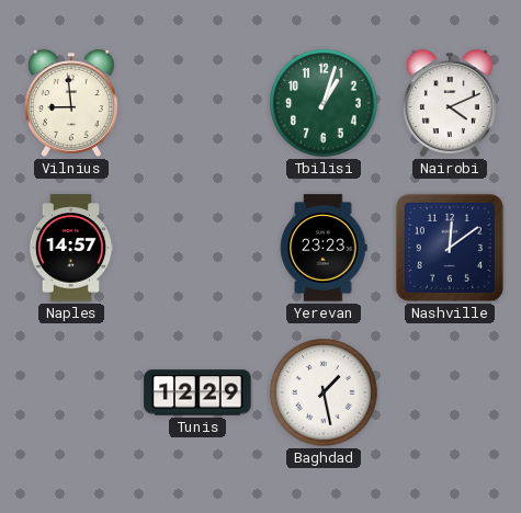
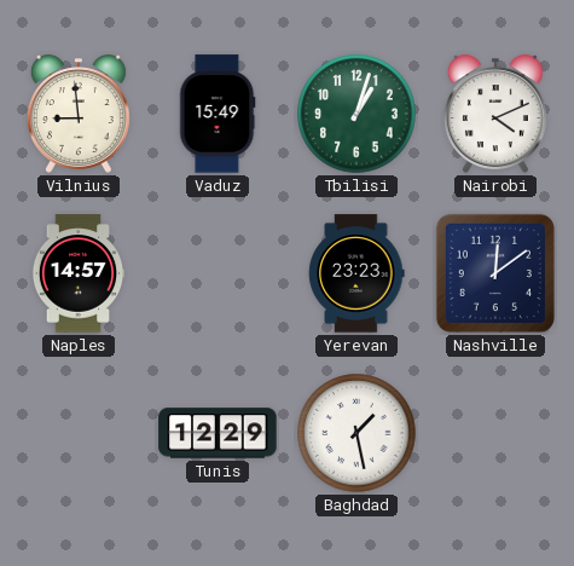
Vaduz: none -> 15:49
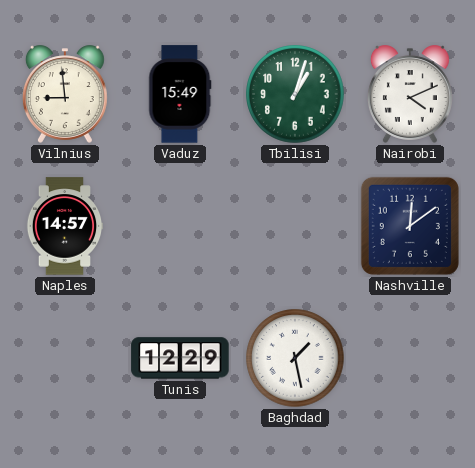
Yerevan: 23:23 -> none
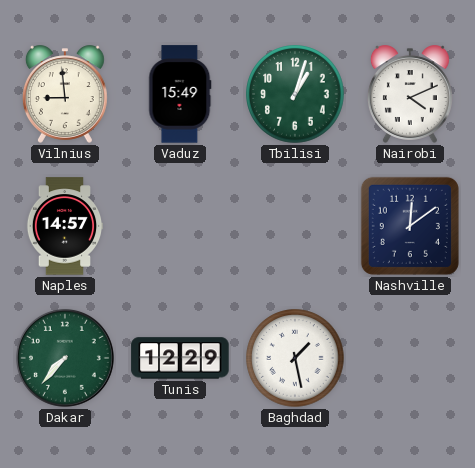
Dakar: none -> 7:37
